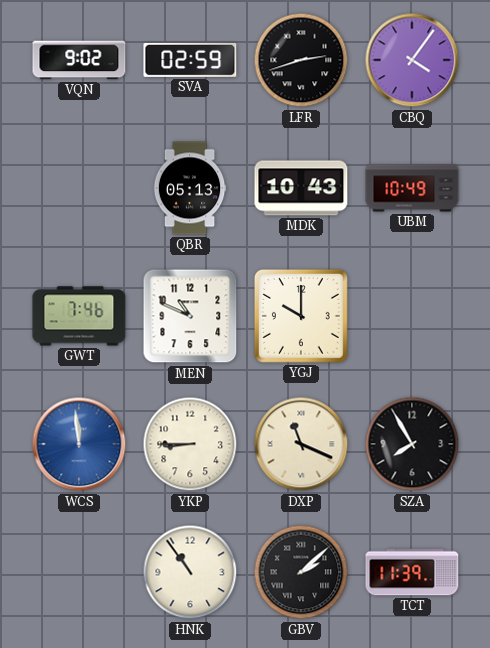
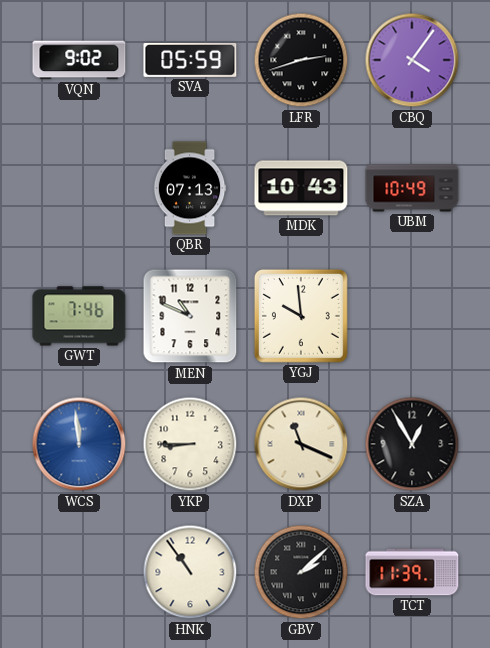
SVA: 02:59 -> 05:59
QBR: 05:13 -> 07:13
YGJ: 10:00 -> 9:59
SZA: 7:55 -> 12:55
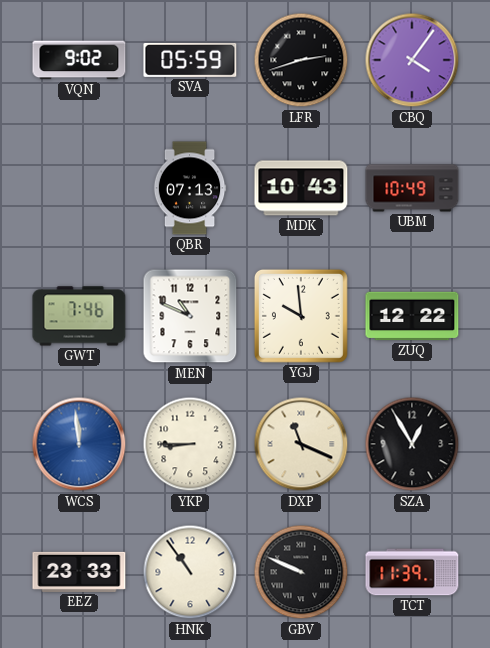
ZUQ: none -> 12:22
EEZ: none -> 23:33
GBV: 2:08 -> 9:49
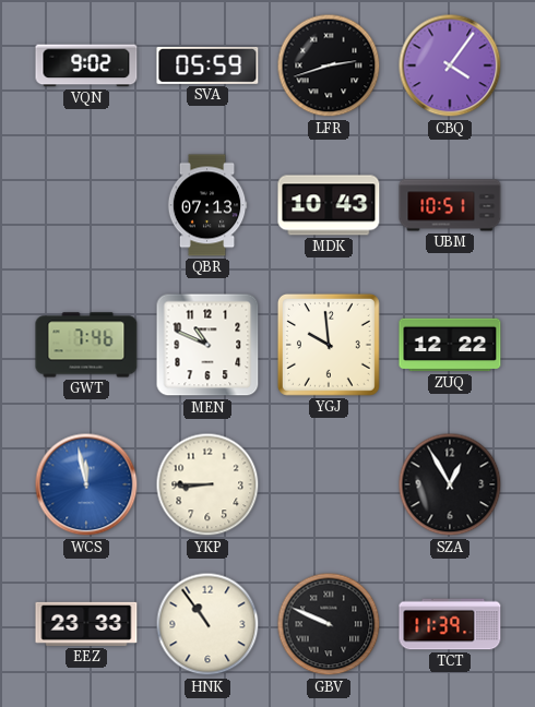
UBM: 10:49 -> 10:51
WCS: 11:59 -> 11:58
DXP: 11:19 -> none
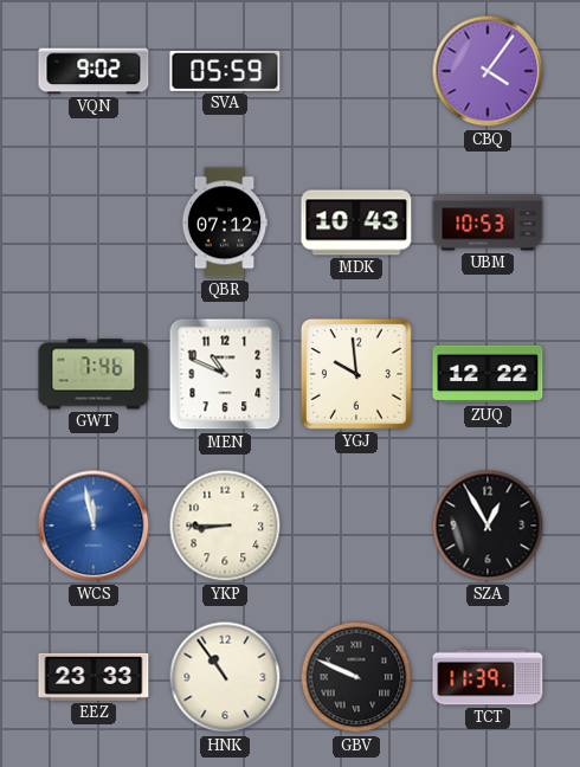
LFR: 2:42 -> none
QBR: 07:13 -> 07:12
UBM: 10:51 -> 10:53
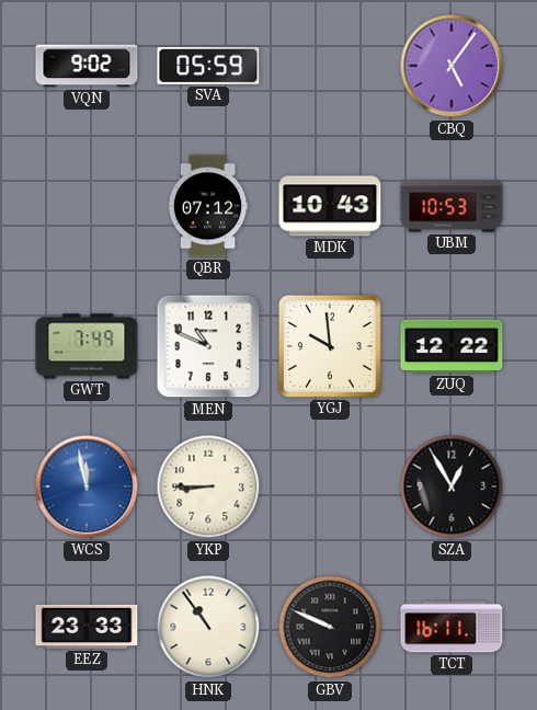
CBQ: 4:06 -> 5:06
GWT: 7:46 -> 7:49
TCT: 11:39 -> 16:11
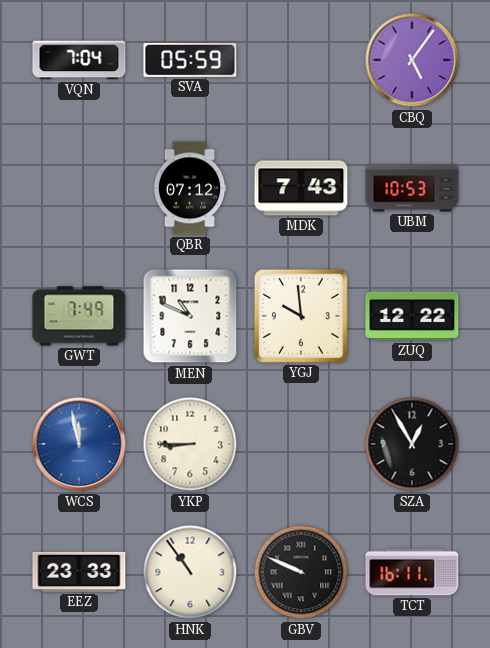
VQN: 9:02 -> 7:04
MDK: 10:43 -> 7:43
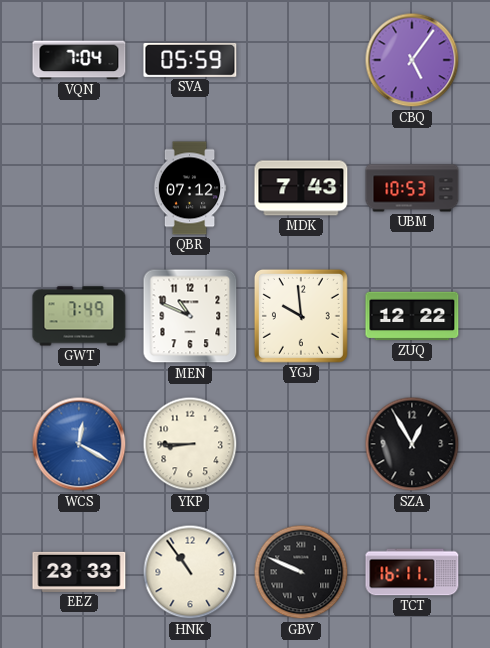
WCS: 11:58 -> 12:20
